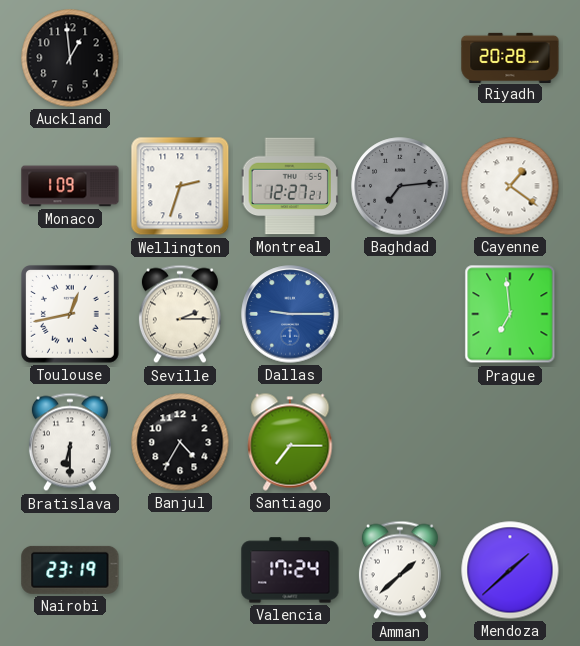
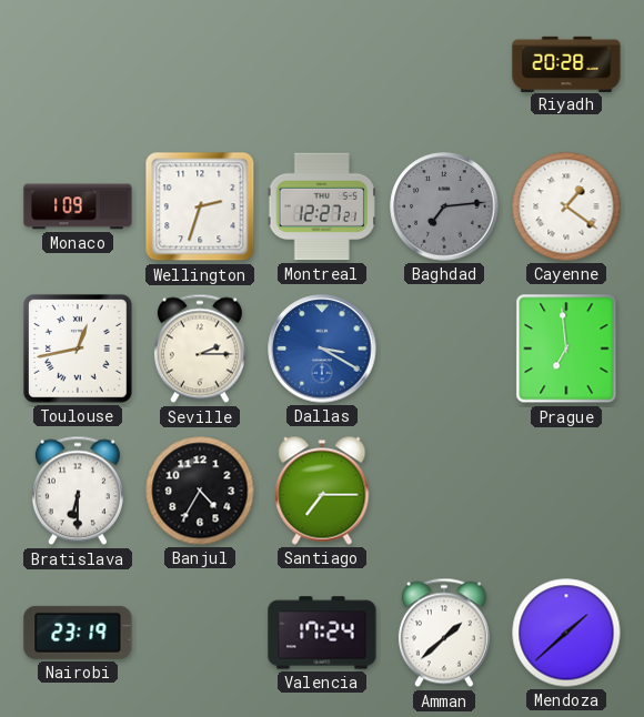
Auckland: 12:59 -> none
Dallas: 9:15 -> 3:20
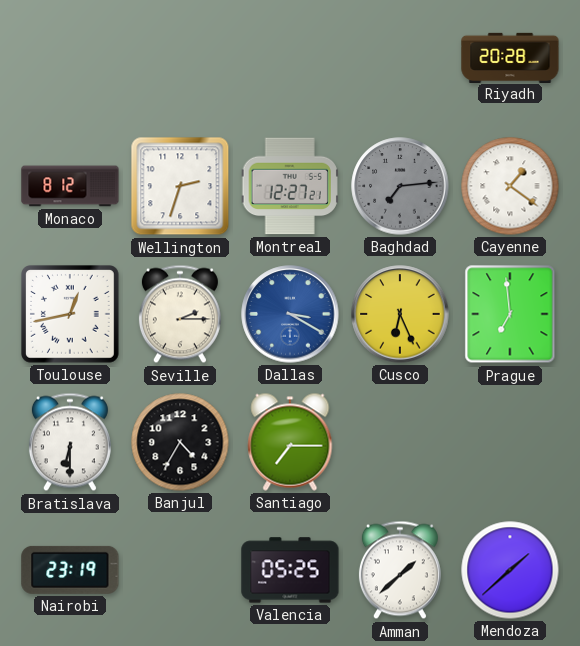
Monaco: 1:09 -> 8:12
Cusco: none -> 6:26
Valencia: 17:24 -> 05:25
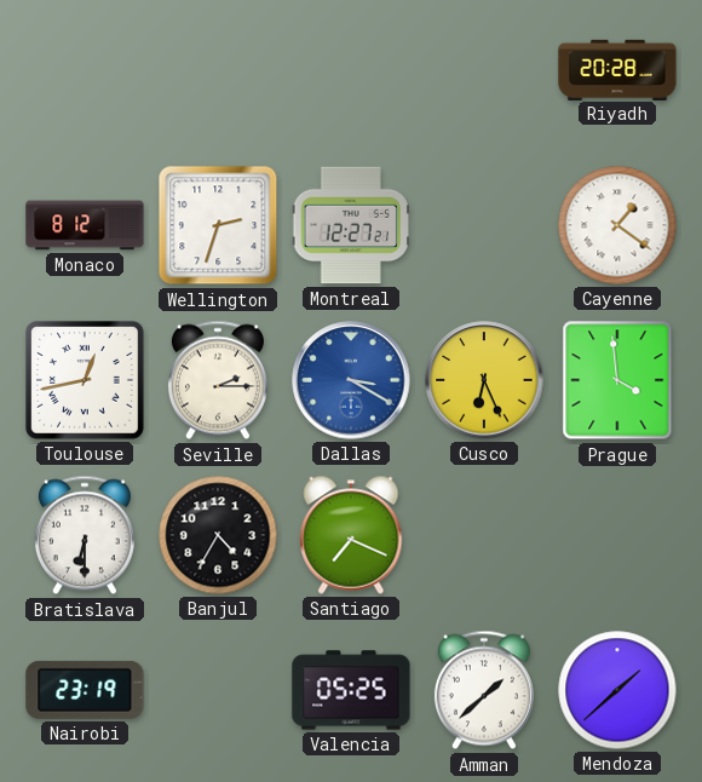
Baghdad: 7:14 -> none
Prague: 6:59 -> 3:59
Santiago: 7:15 -> 7:19
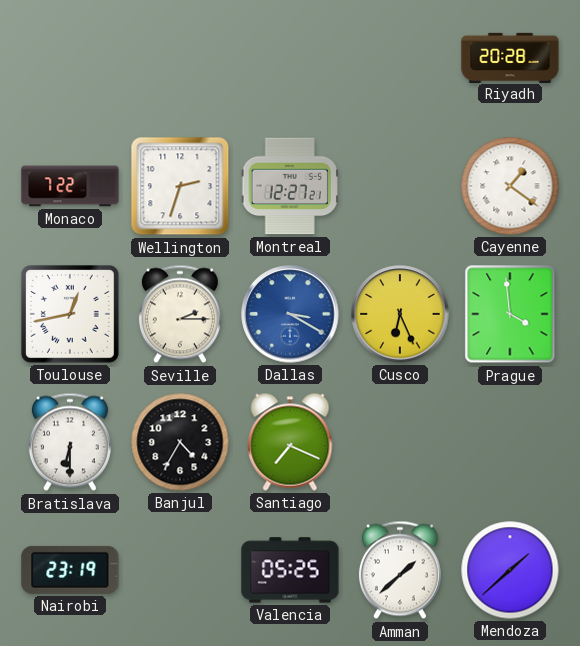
Monaco: 8:12 -> 7:22
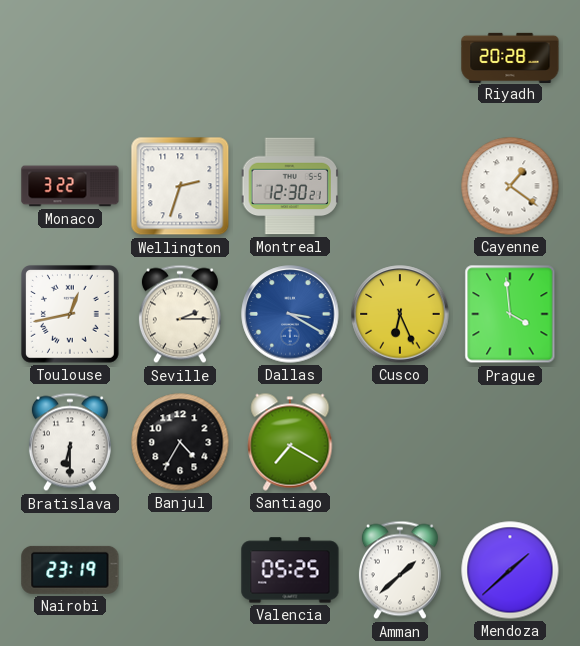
Monaco: 7:22 -> 3:22
Montreal: 12:27 -> 12:30
Santiago: 7:19 -> 7:20
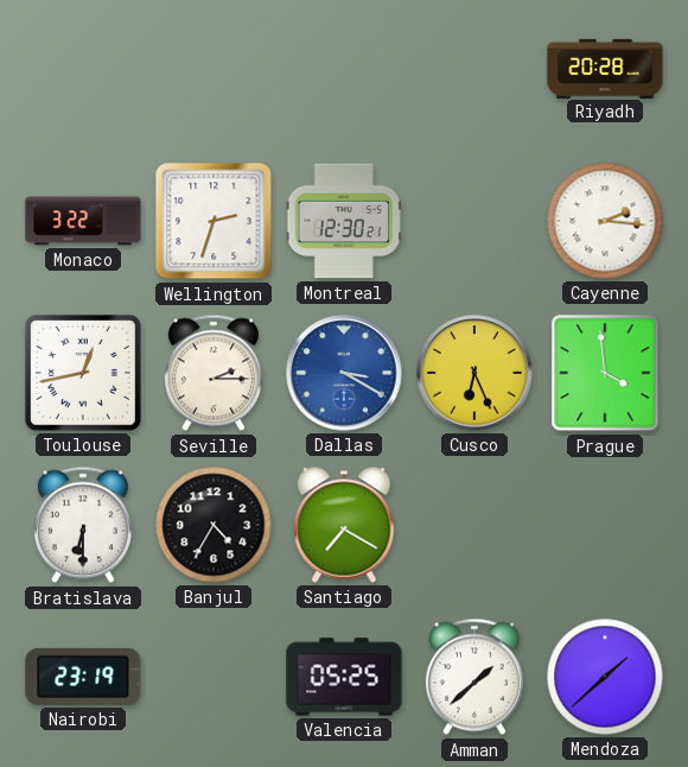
Cayenne: 1:21 -> 2:16
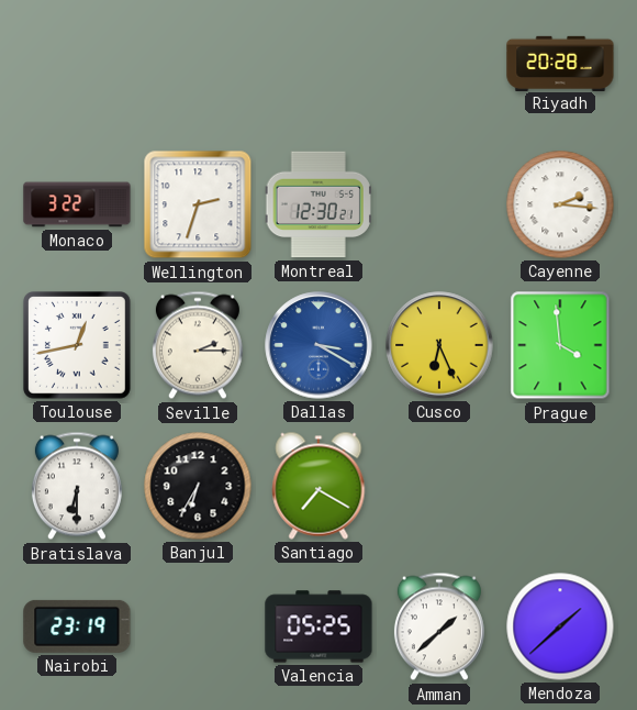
Banjul: 4:35 -> 6:35
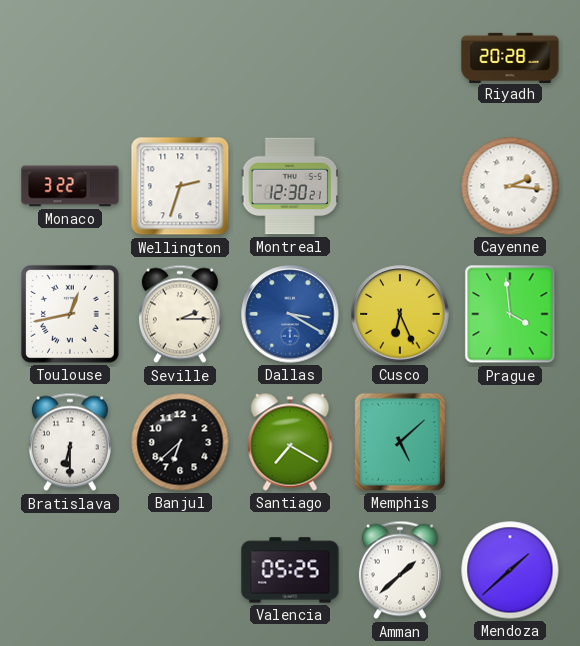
Banjul: 6:35 -> 6:38
Memphis: none -> 5:08
Nairobi: 23:19 -> none
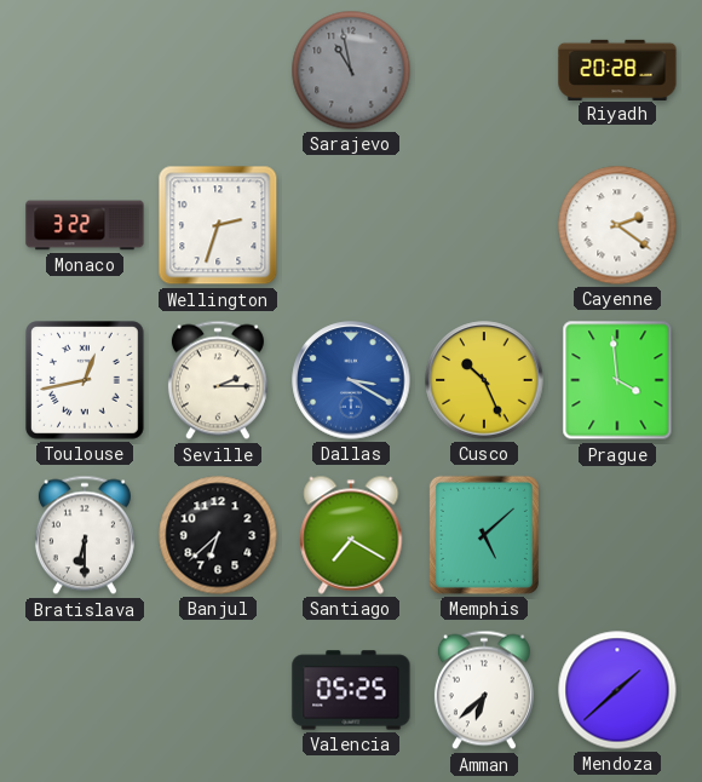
Sarajevo: none -> 10:58
Montreal: 12:30 -> none
Cayenne: 2:16 -> 2:21
Cusco: 6:26 -> 10:26
Amman: 1:38 -> 6:38
